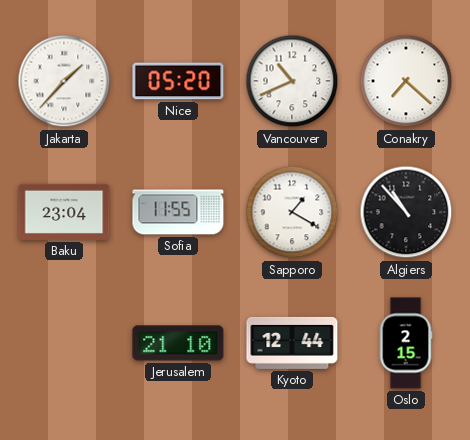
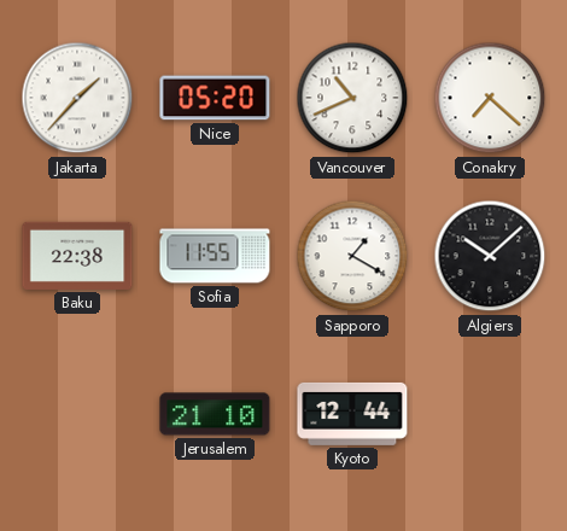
Baku: 23:04 -> 22:38
Algiers: 10:53 -> 10:08
Oslo: 2:15 -> none
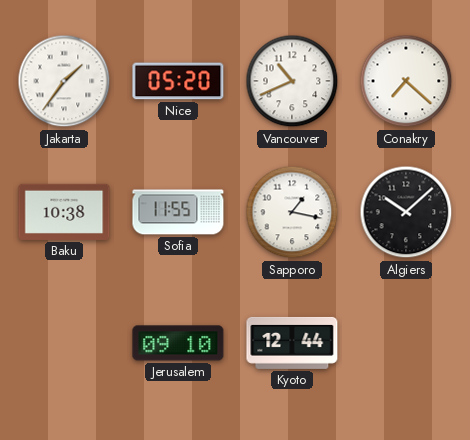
Jakarta: 1:37 -> 1:36
Baku: 22:38 -> 10:38
Sapporo: 1:20 -> 1:17
Jerusalem: 21:10 -> 09:10
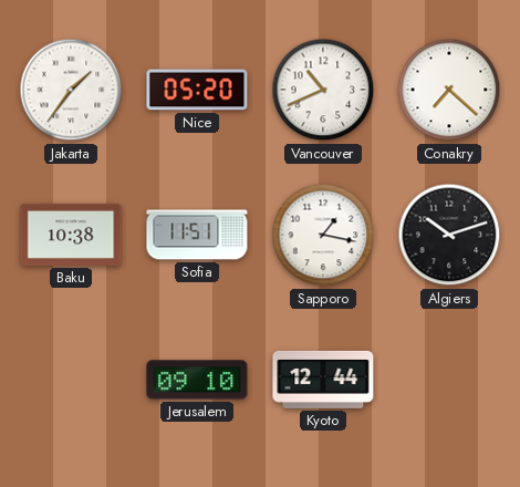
Sofia: 11:55 -> 11:51
Algiers: 10:08 -> 10:12
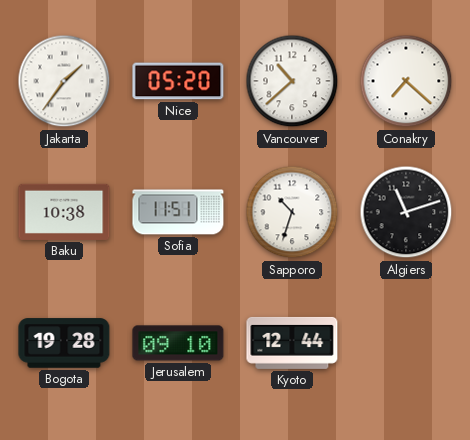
Vancouver: 10:41 -> 10:38
Sapporo: 1:17 -> 10:33
Algiers: 10:12 -> 11:12
Bogota: none -> 19:28
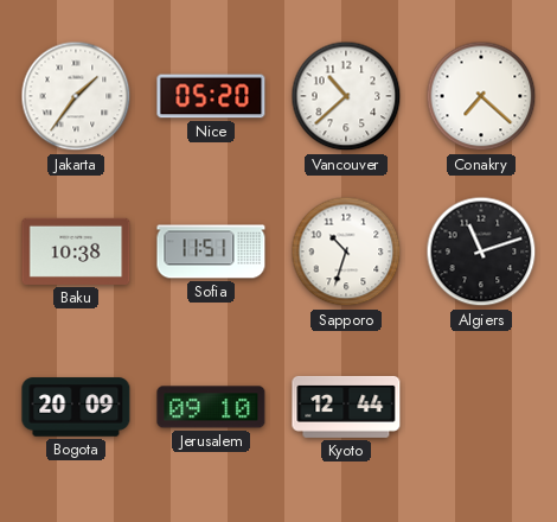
Bogota: 19:28 -> 20:09
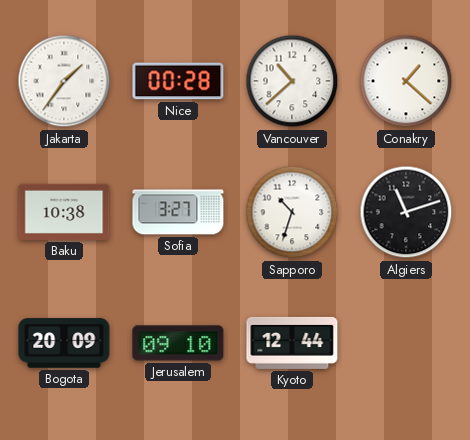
Nice: 05:20 -> 00:28
Conakry: 7:22 -> 1:22
Sofia: 11:51 -> 3:27
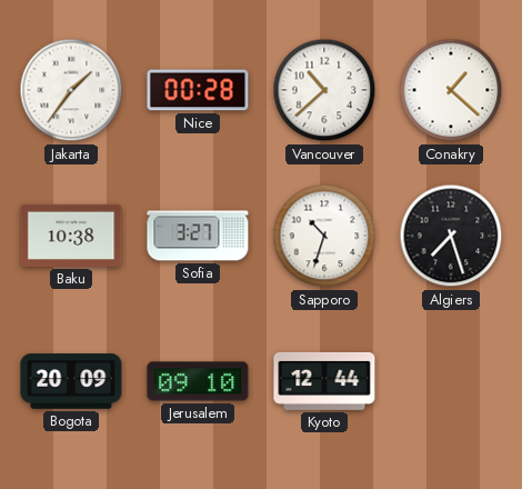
Algiers: 11:12 -> 7:27
